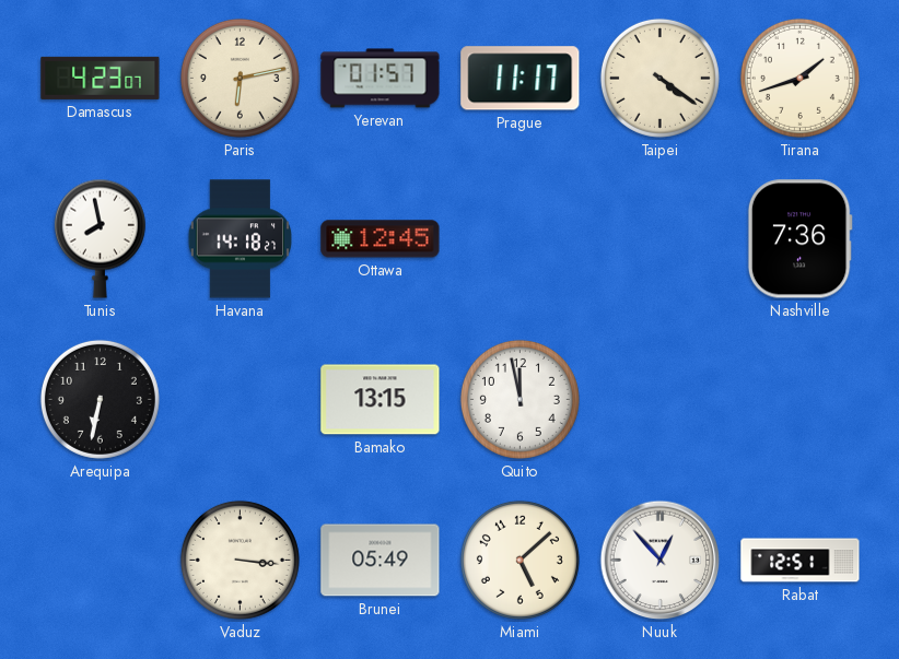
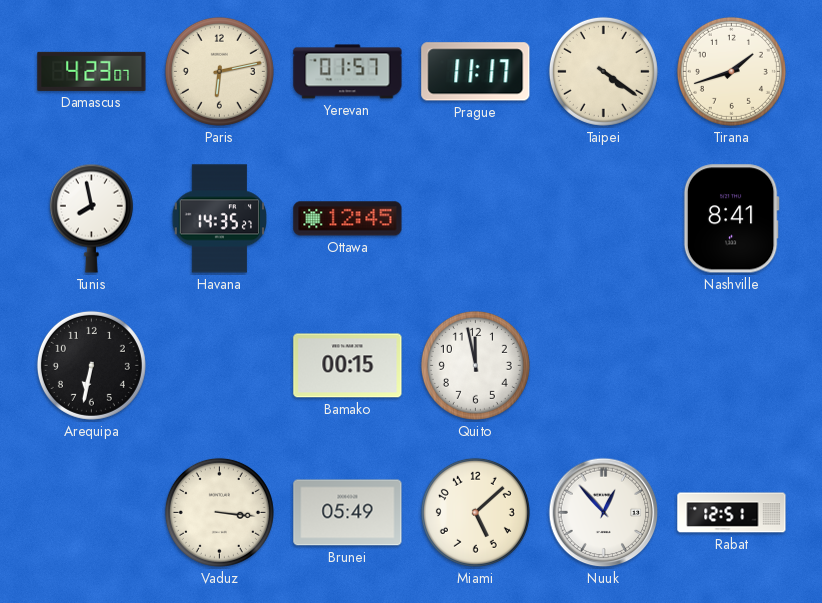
Havana: 14:18 -> 14:35
Nashville: 7:36 -> 8:41
Bamako: 13:15 -> 00:15
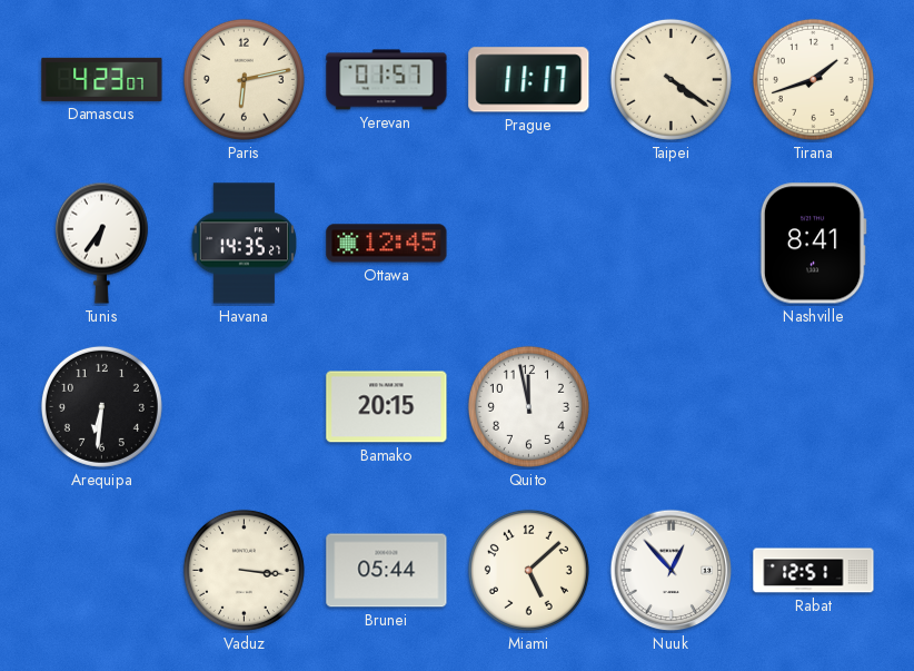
Tunis: 7:58 -> 6:36
Arequipa: 6:32 -> 6:31
Bamako: 00:15 -> 20:15
Brunei: 05:49 -> 05:44
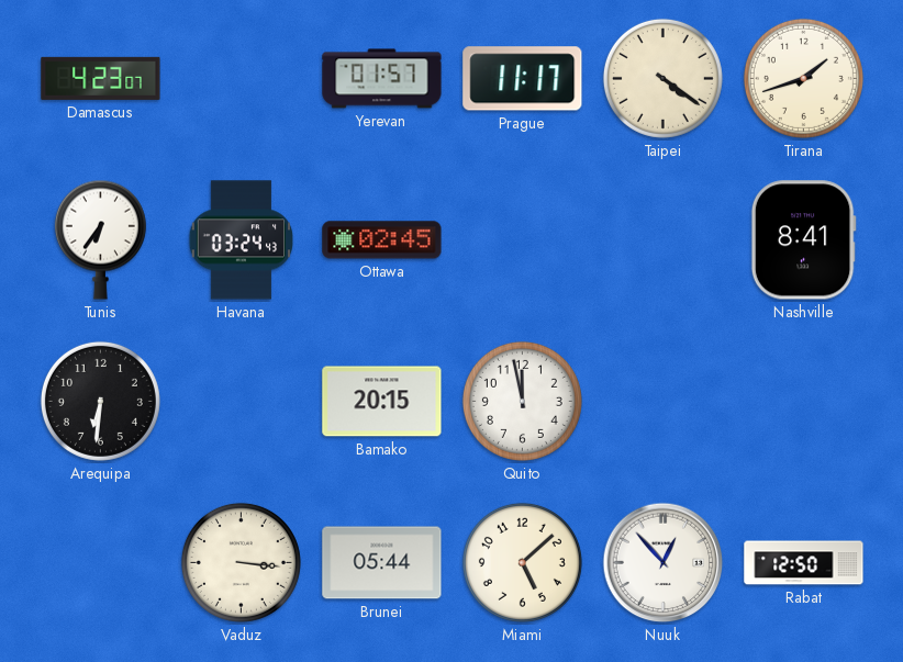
Paris: 6:13 -> none
Havana: 14:35 -> 03:24
Ottawa: 12:45 -> 02:45
Rabat: 12:51 -> 12:50
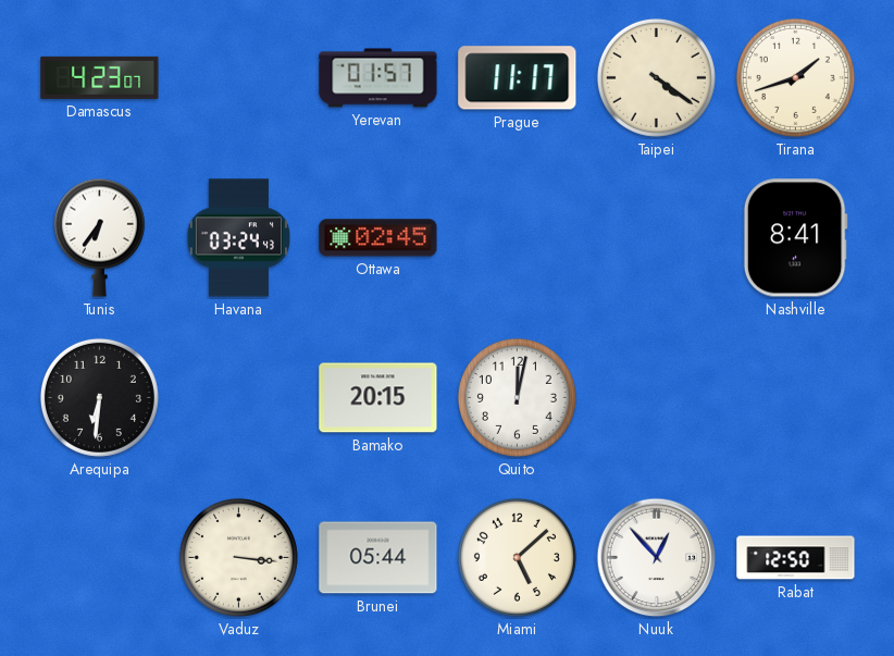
Quito: 11:58 -> 12:02
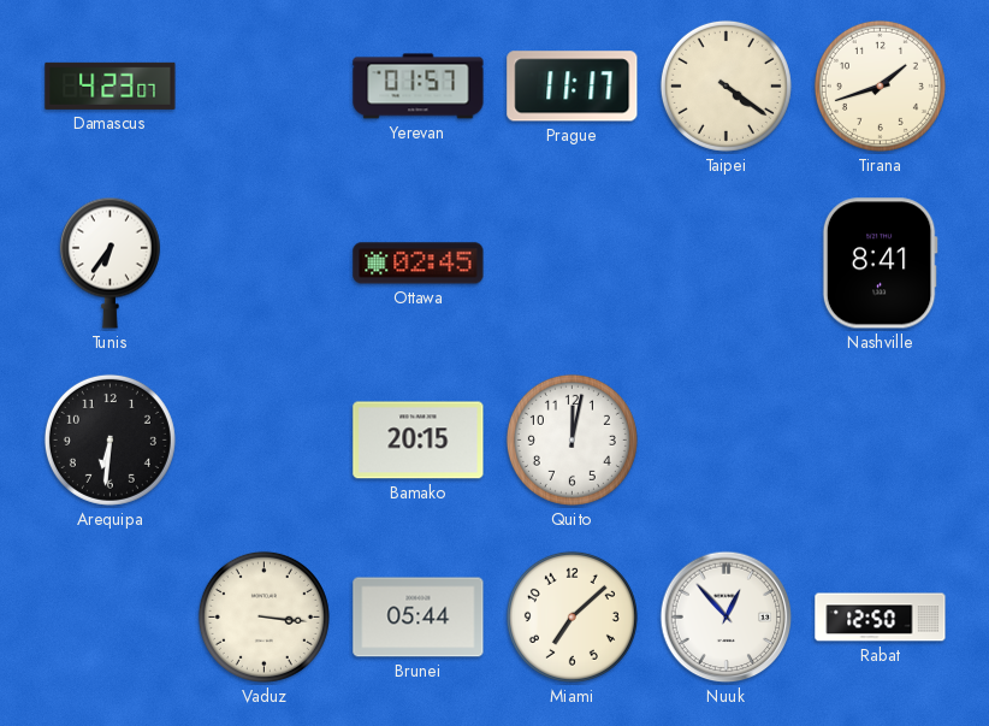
Havana: 03:24 -> none
Miami: 5:08 -> 7:08
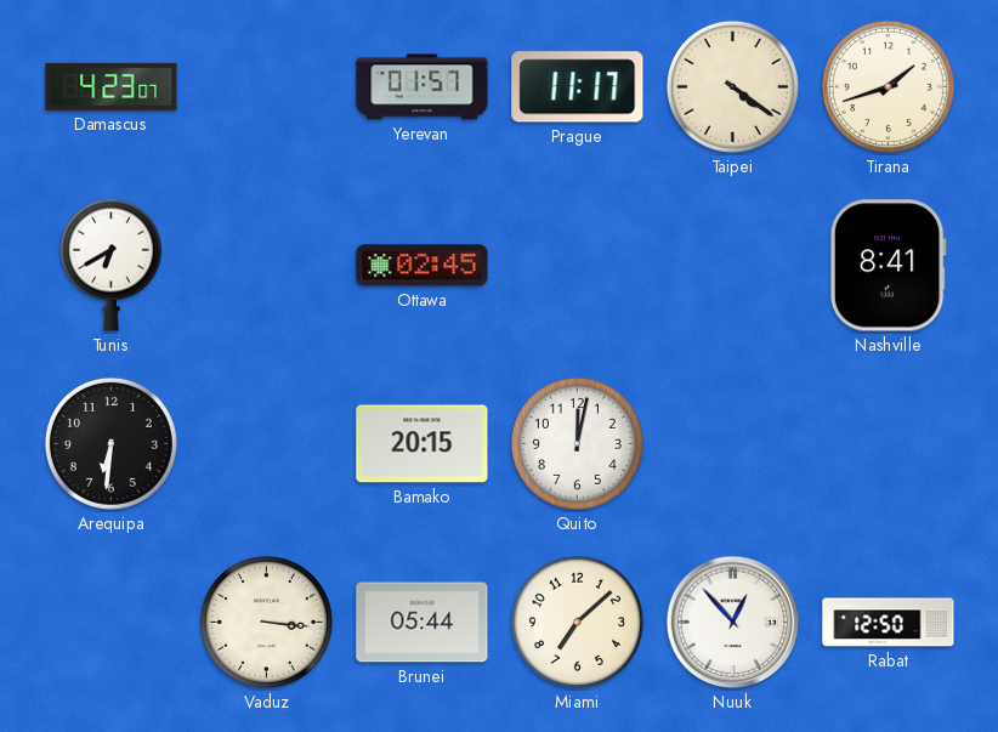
Tunis: 6:36 -> 6:40
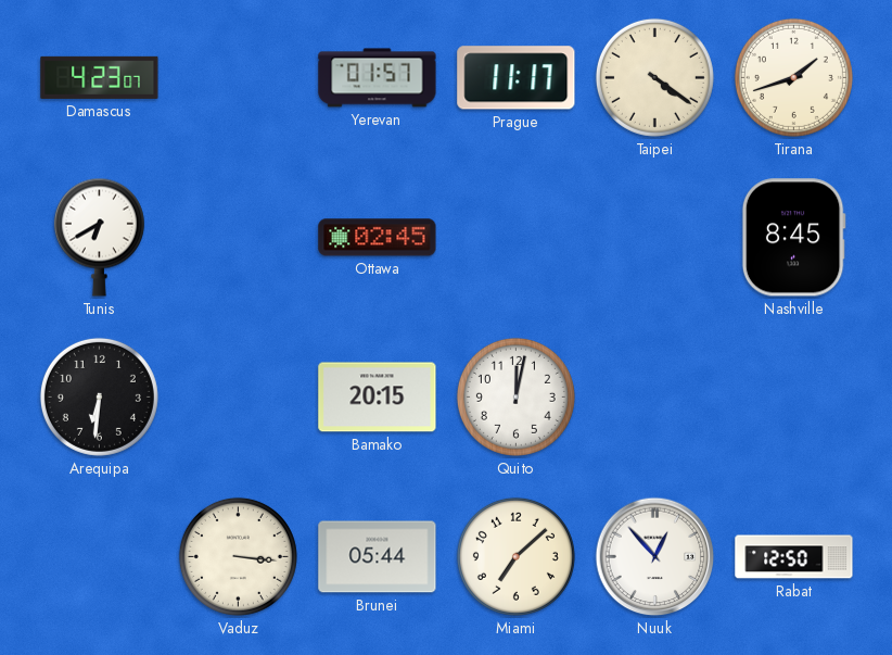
Nashville: 8:41 -> 8:45
